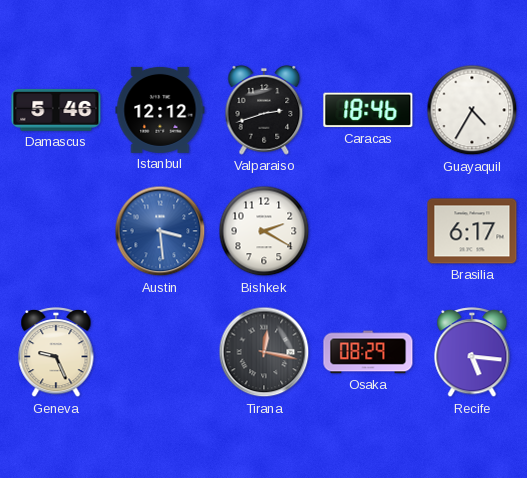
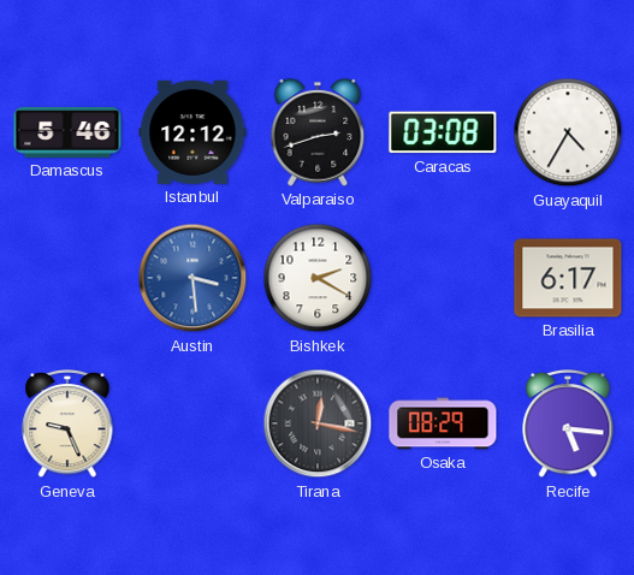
Caracas: 18:46 -> 03:08
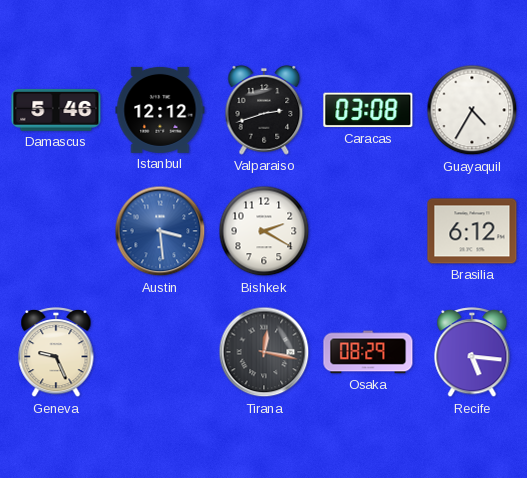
Brasilia: 6:17 -> 6:12
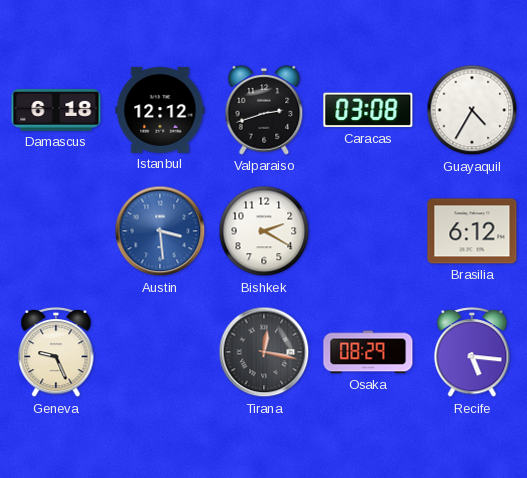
Damascus: 5:46 -> 6:18
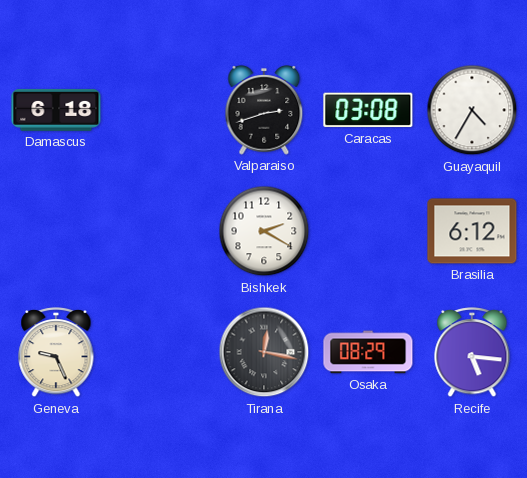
Istanbul: 12:12 -> none
Austin: 3:29 -> none
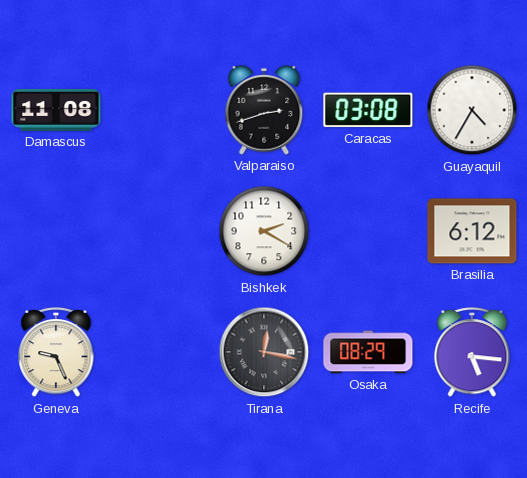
Damascus: 6:18 -> 11:08
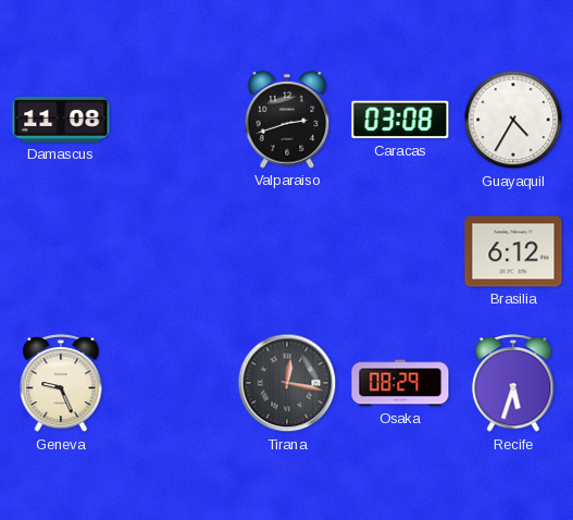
Bishkek: 2:20 -> none
Recife: 5:16 -> 5:33
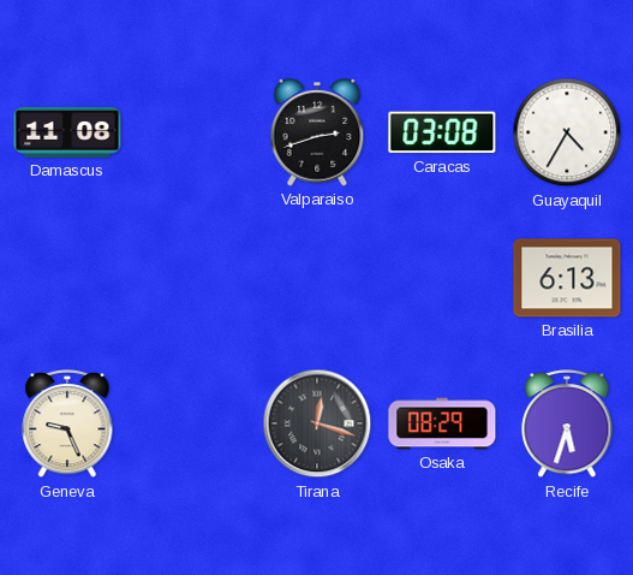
Brasilia: 6:12 -> 6:13
Tirana: 12:17 -> 12:18
